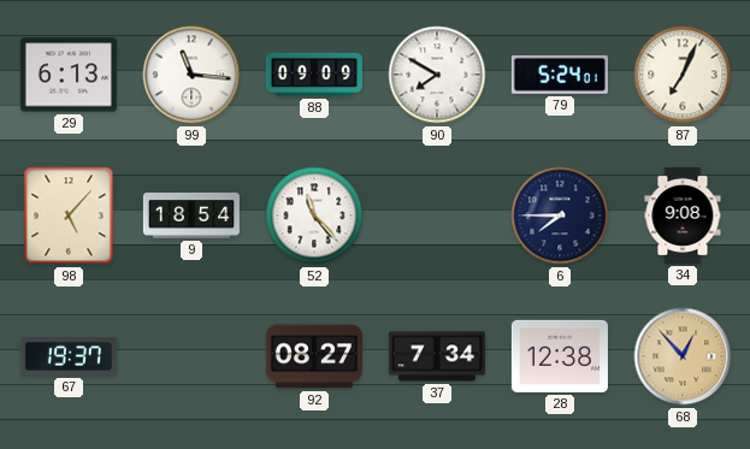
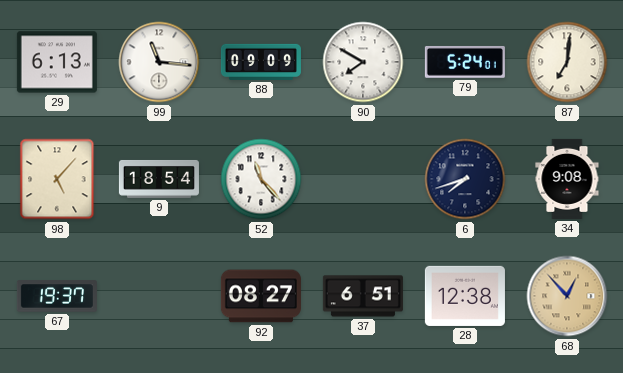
87: 7:04 -> 7:01
6: 7:45 -> 7:42
37: 7:34 -> 6:51
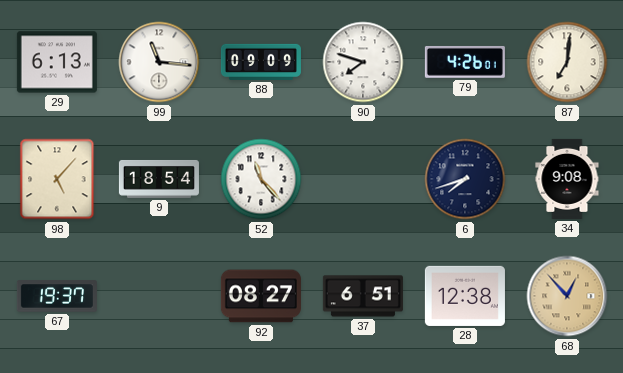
90: 7:50 -> 7:48
79: 5:24 -> 4:26
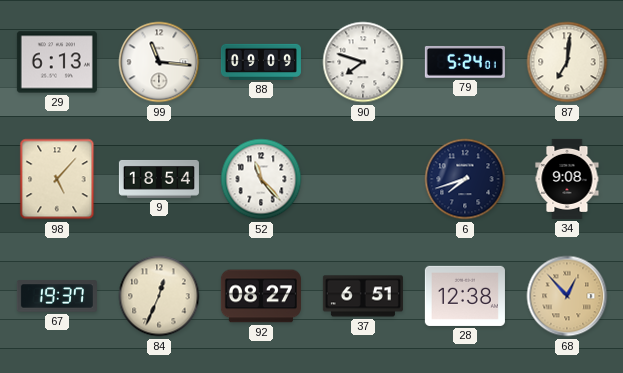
79: 4:26 -> 5:24
84: none -> 12:34
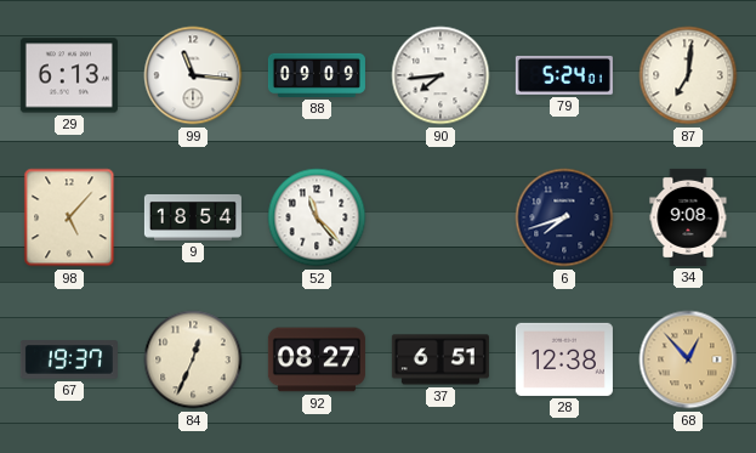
90: 7:48 -> 7:44
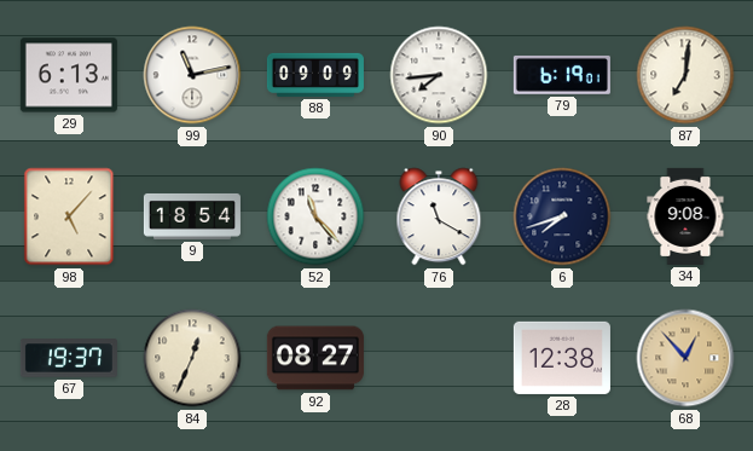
99: 11:16 -> 11:13
79: 5:24 -> 6:19
76: none -> 11:20
37: 6:51 -> none
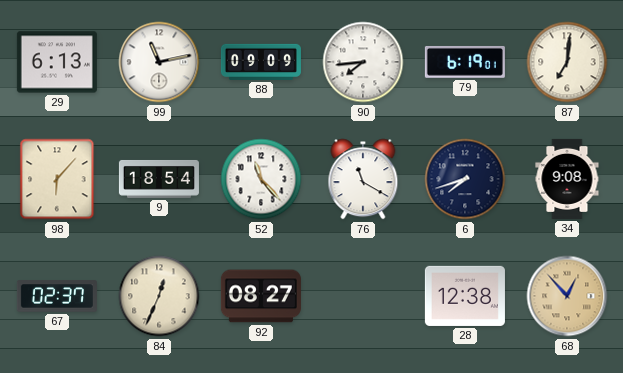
98: 5:07 -> 6:07
67: 19:37 -> 02:37
